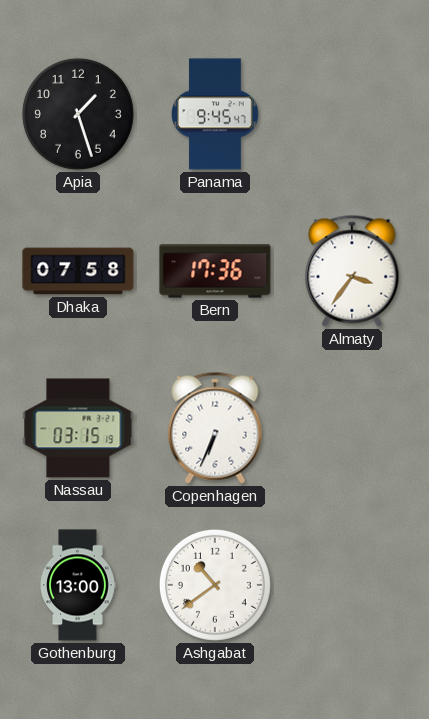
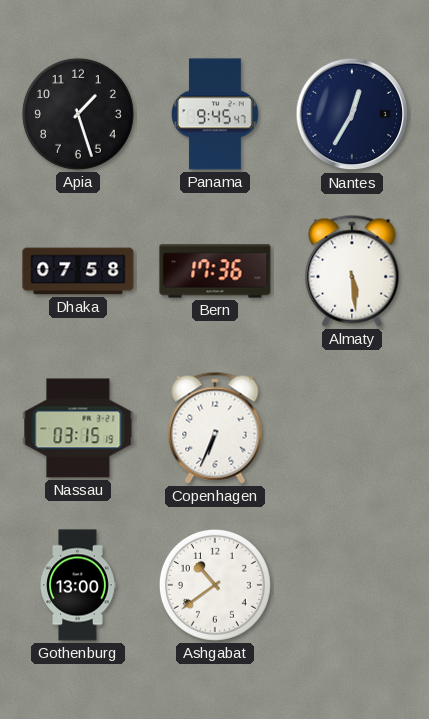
Nantes: none -> 12:35
Almaty: 3:36 -> 5:29
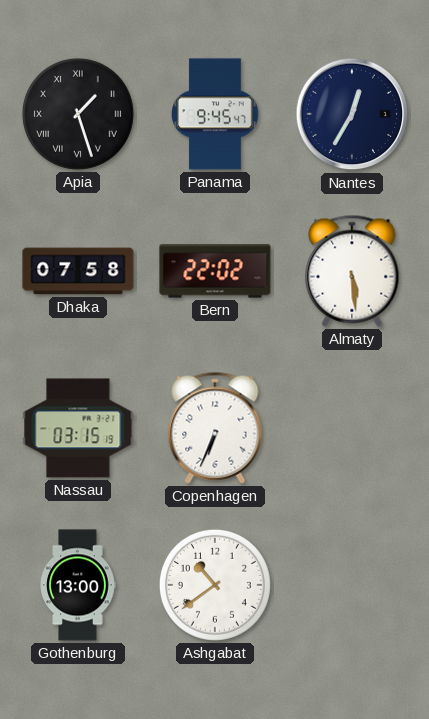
Apia numerals: Arabic -> Roman
Bern: 17:36 -> 22:02
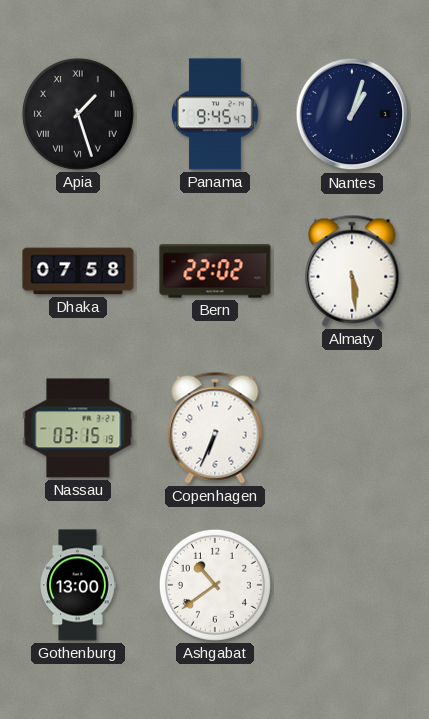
Nantes: 12:35 -> 1:03
